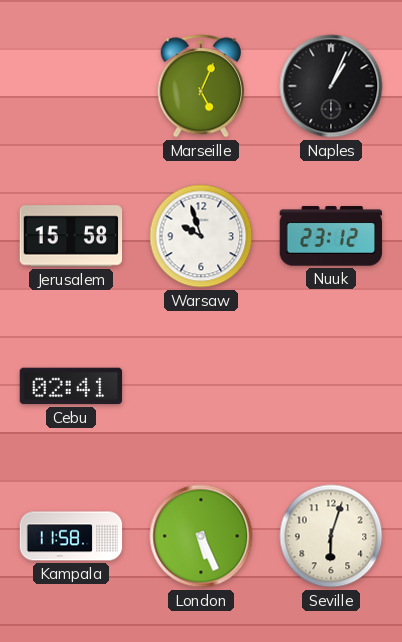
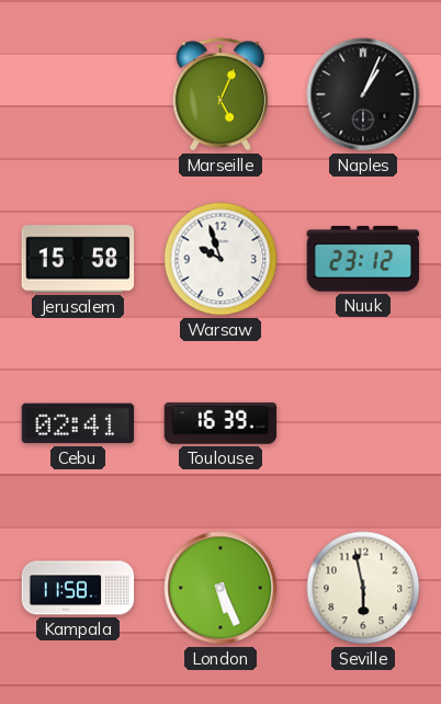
Toulouse: none -> 16:39
Seville: 6:03 -> 5:58
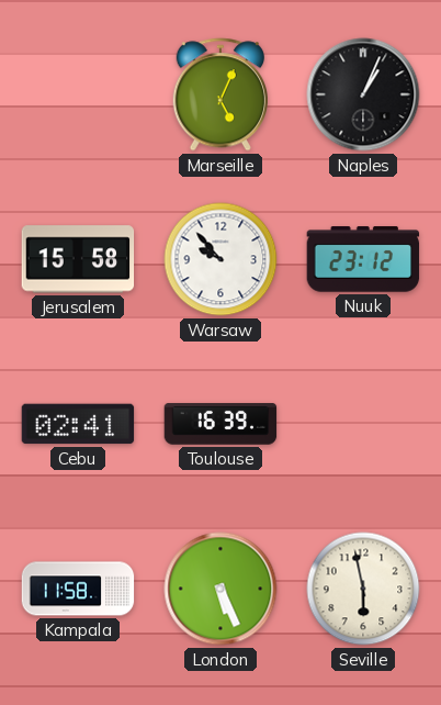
Warsaw: 9:57 -> 9:53
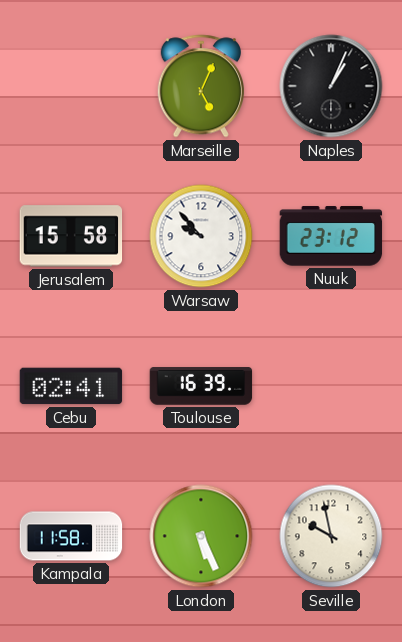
Seville: 5:58 -> 9:58
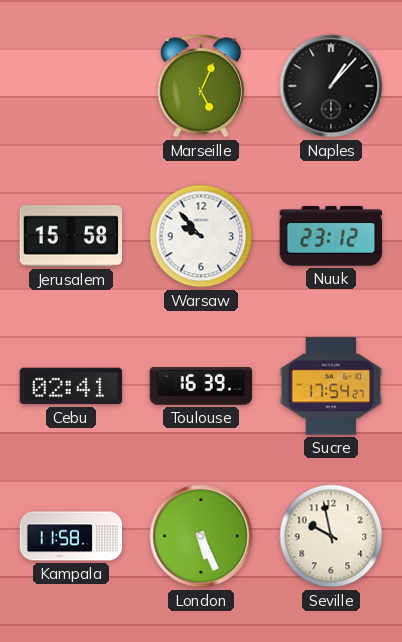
Naples: 1:04 -> 1:07
Sucre: none -> 17:54
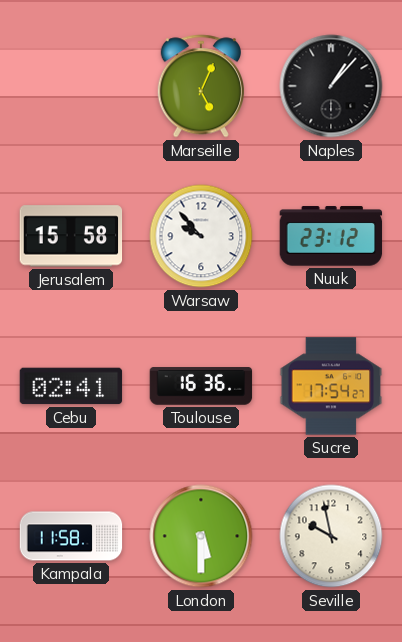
Toulouse: 16:39 -> 16:36
London: 5:26 -> 5:30
